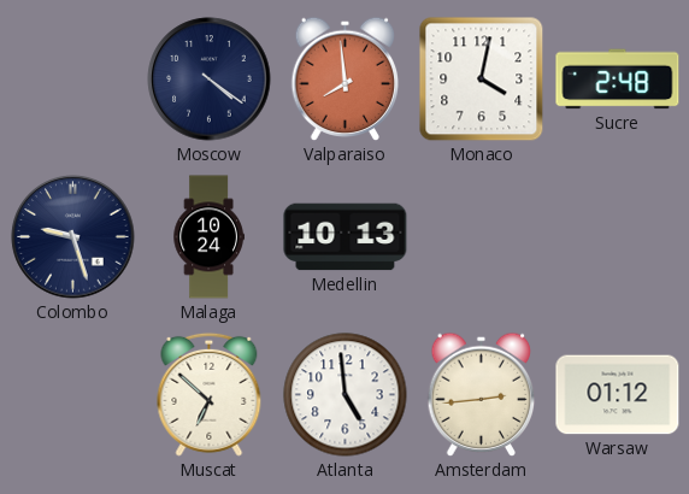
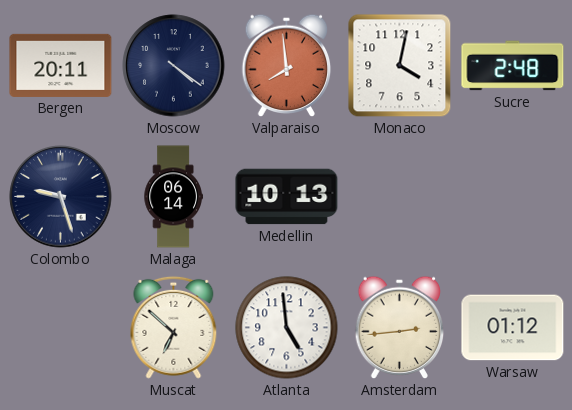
Bergen: none -> 20:11
Malaga: 10:24 -> 06:14
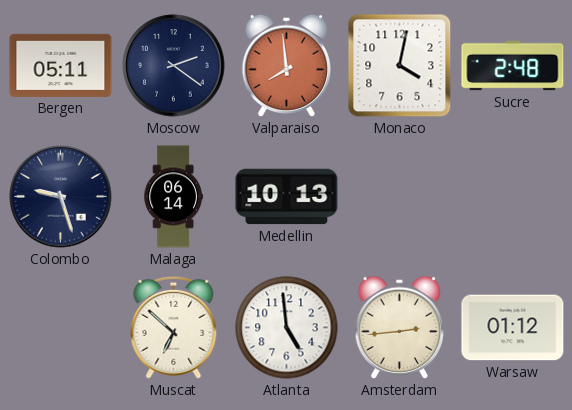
Bergen: 20:11 -> 05:11
Moscow: 4:21 -> 2:21
